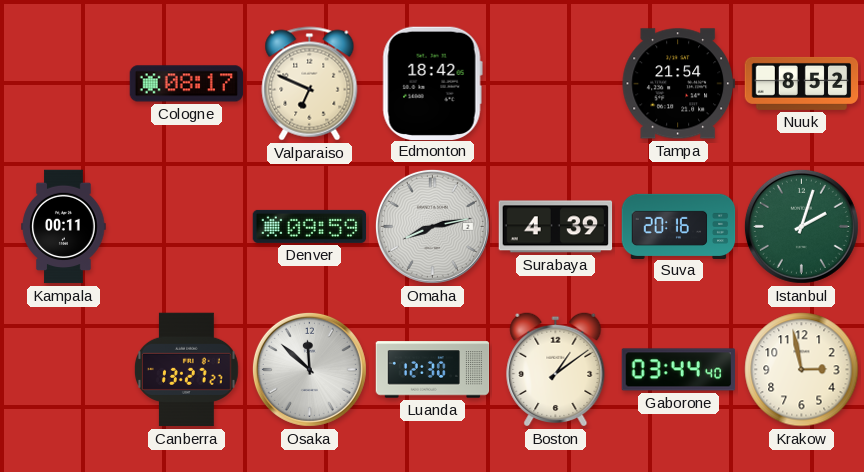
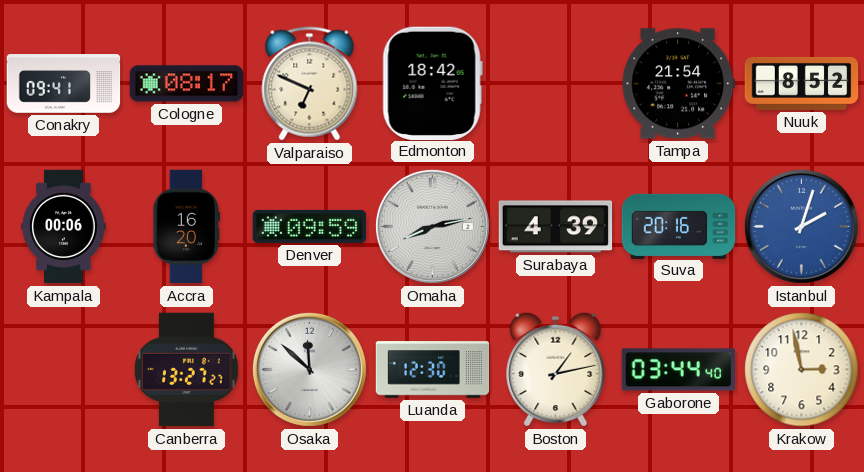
Conakry: none -> 09:41
Kampala: 00:11 -> 00:06
Accra: none -> 16:20
Istanbul dial: green -> blue
Boston: 1:09 -> 1:13
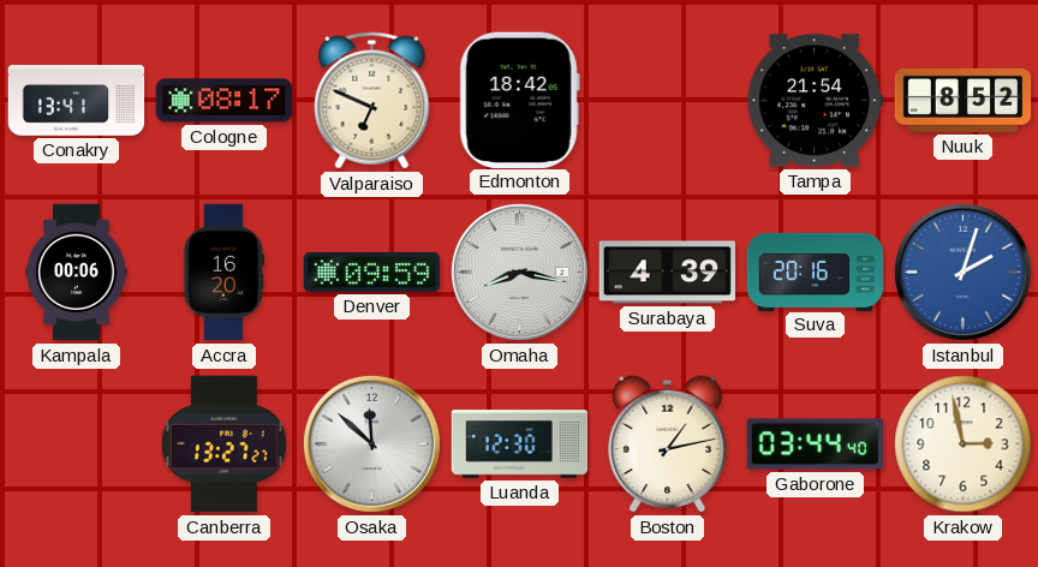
Conakry: 09:41 -> 13:41
Omaha: 8:13 -> 8:17
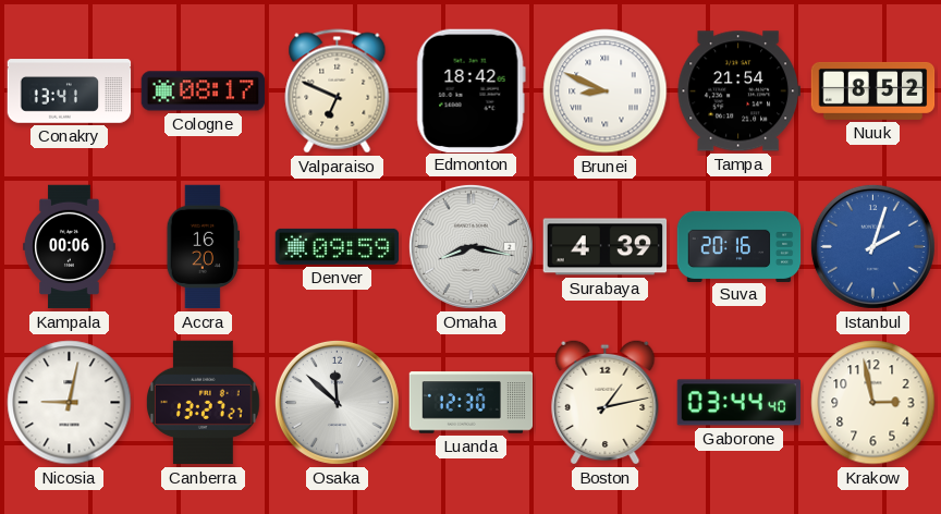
Brunei: none -> 8:49
Nicosia: none -> 9:02
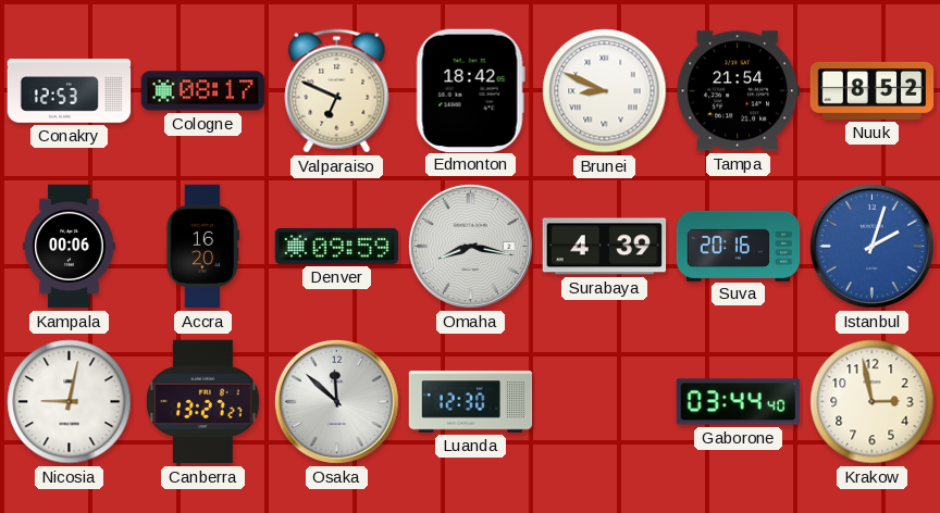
Conakry: 13:41 -> 12:53
Boston: 1:13 -> none
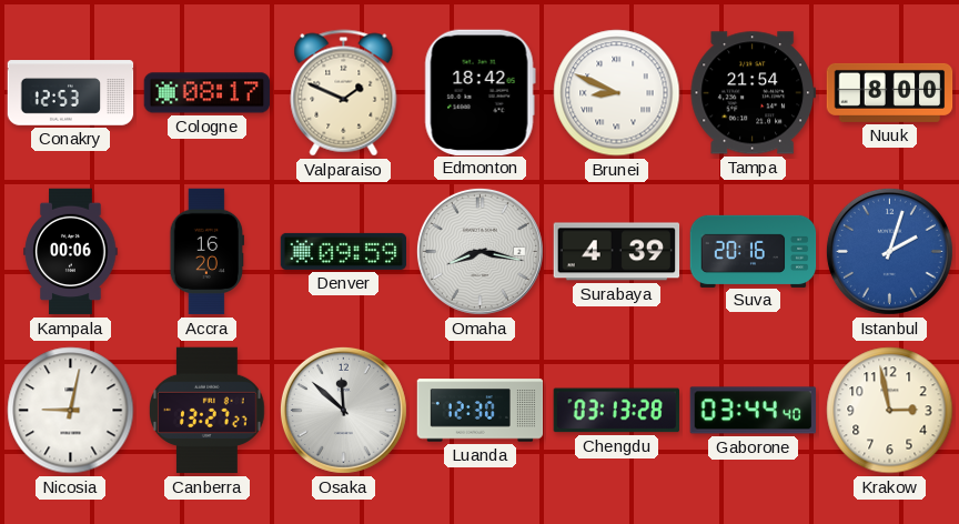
Valparaiso: 6:49 -> 1:49
Nuuk: 8:52 -> 8:00
Chengdu: none -> 03:13
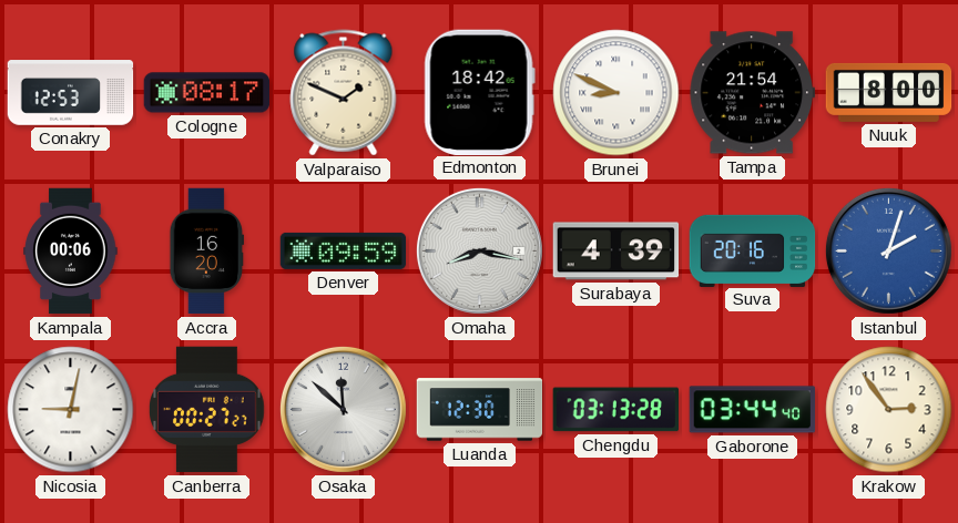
Canberra: 13:27 -> 00:27
Krakow: 2:58 -> 2:54
